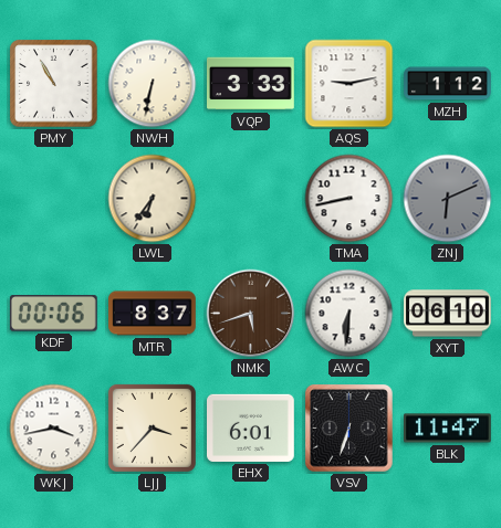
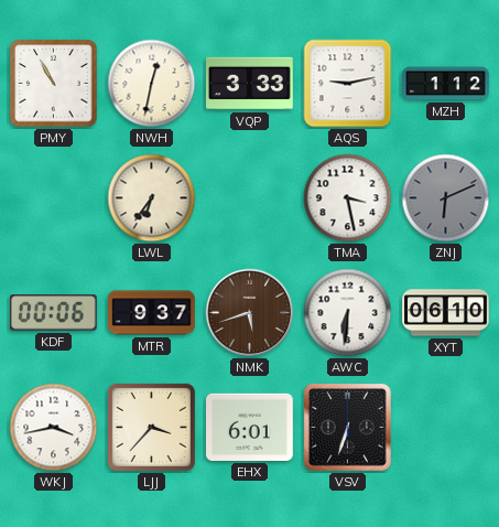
NWH: 6:32 -> 12:32
TMA: 8:43 -> 3:28
MTR: 8:37 -> 9:37
BLK: 11:47 -> none
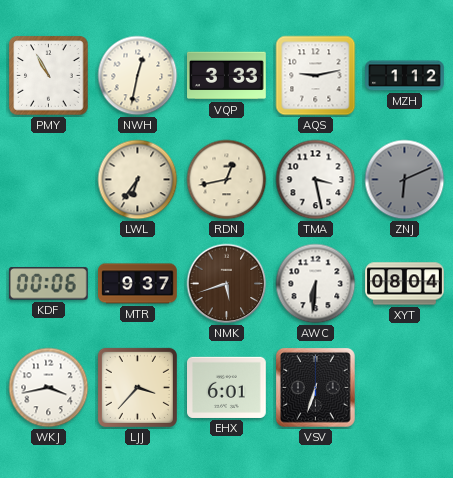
RDN: none -> 12:43
XYT: 06:10 -> 08:04
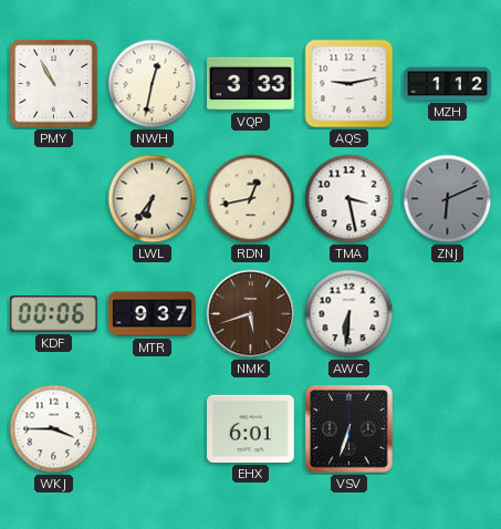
XYT: 08:04 -> none
WKJ: 3:43 -> 3:45
LJJ: 3:37 -> none
